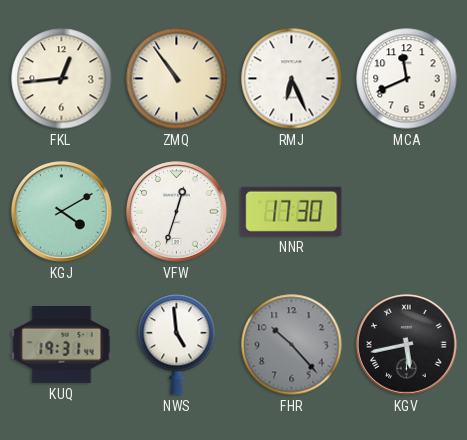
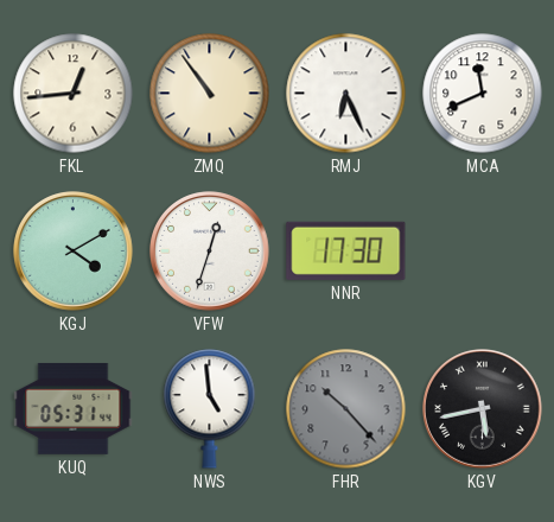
KUQ: 19:31 -> 05:31
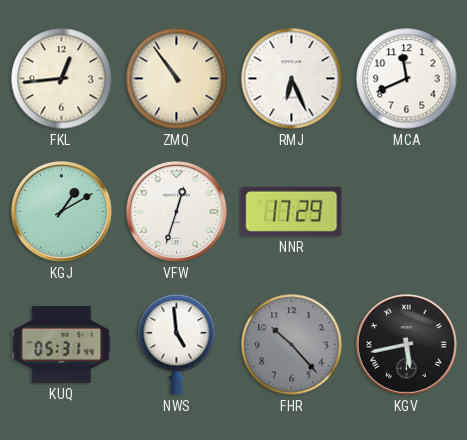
KGJ: 4:10 -> 1:10
NNR: 17:30 -> 17:29
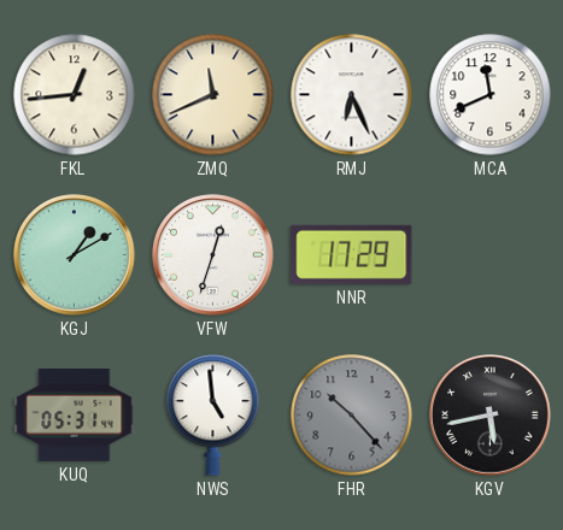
ZMQ: 10:54 -> 11:41
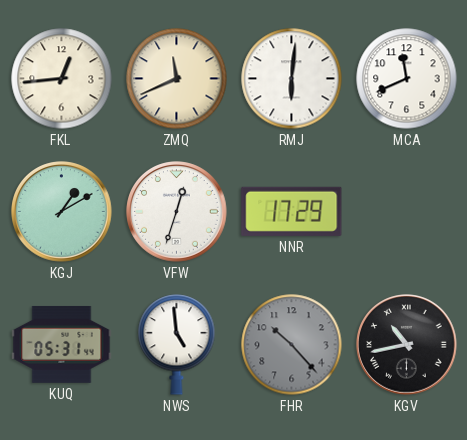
RMJ: 6:26 -> 6:01
KGV: 5:43 -> 10:43
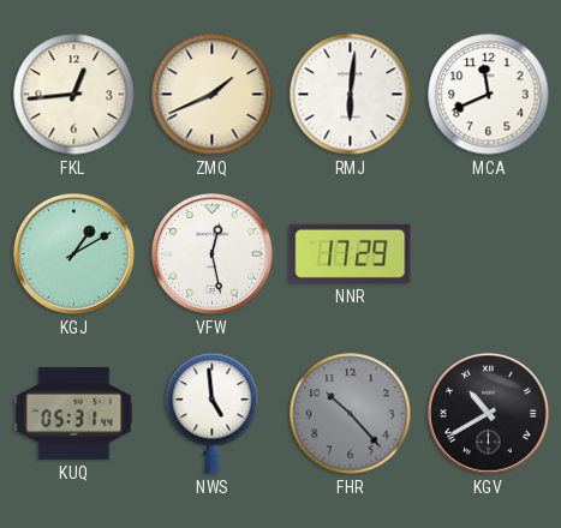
ZMQ: 11:41 -> 1:41
VFW: 12:33 -> 12:28
KGV: 10:43 -> 10:40
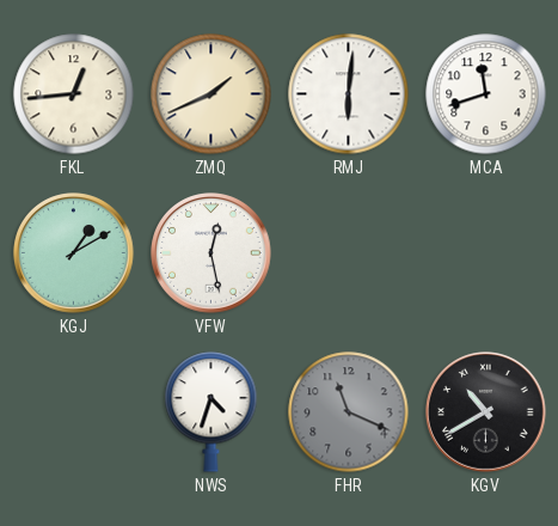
MCA: 11:41 -> 11:42
NNR: 17:29 -> none
KUQ: 05:31 -> none
NWS: 4:59 -> 4:33
FHR: 10:23 -> 11:19
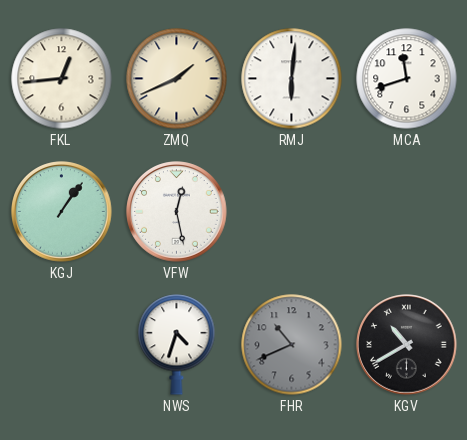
KGJ: 1:10 -> 1:06
FHR: 11:19 -> 10:41
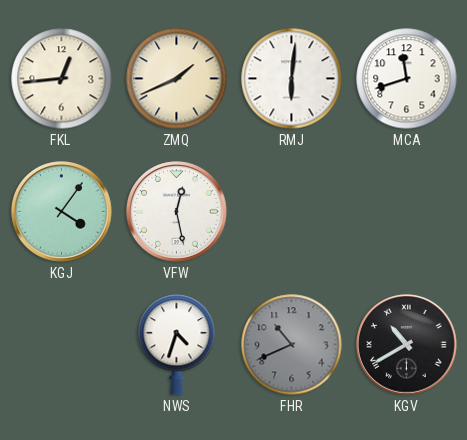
KGJ: 1:06 -> 4:06
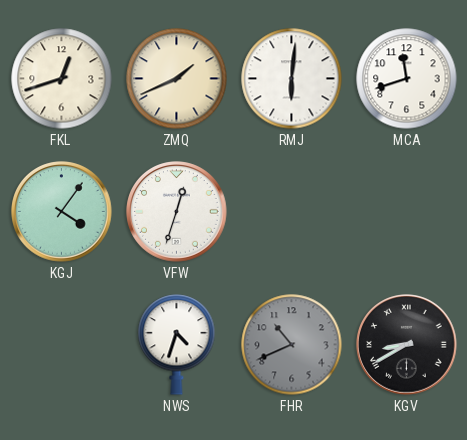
FKL: 12:44 -> 12:42
VFW: 12:28 -> 12:33
KGV: 10:40 -> 8:40
